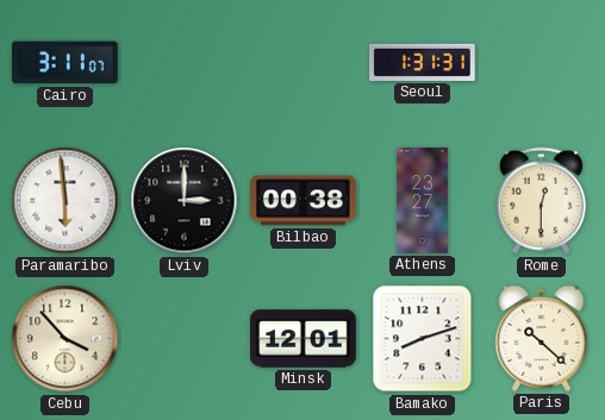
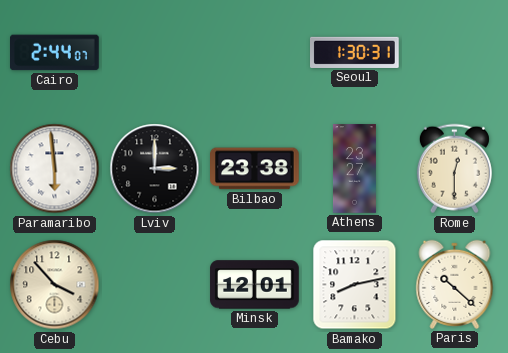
Cairo: 3:11 -> 2:44
Seoul: 1:31 -> 1:30
Bilbao: 00:38 -> 23:38
Bamako: 8:12 -> 8:13
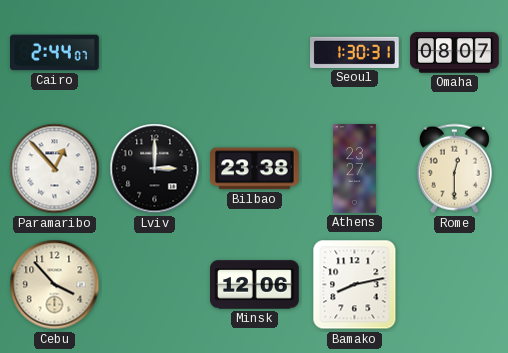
Omaha: none -> 08:07
Paramaribo: 5:59 -> 12:53
Minsk: 12:01 -> 12:06
Paris: 10:22 -> none
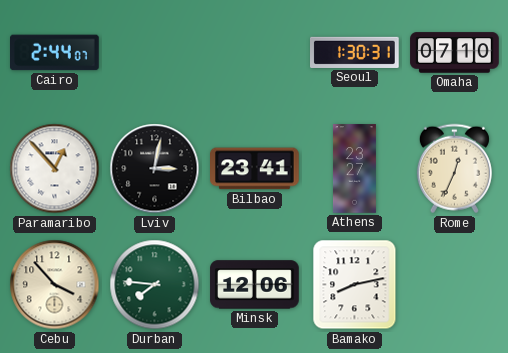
Omaha: 08:07 -> 07:10
Lviv: 3:00 -> 3:02
Bilbao: 23:38 -> 23:41
Rome: 12:30 -> 12:34
Durban: none -> 7:46
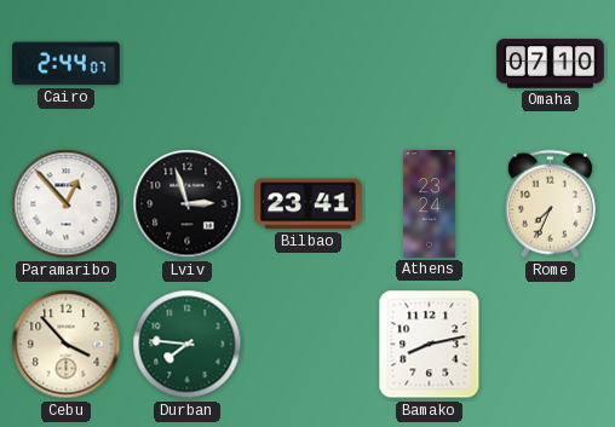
Seoul: 1:30 -> none
Lviv: 3:02 -> 2:57
Athens: 23:27 -> 23:24
Rome: 12:34 -> 7:34
Minsk: 12:06 -> none
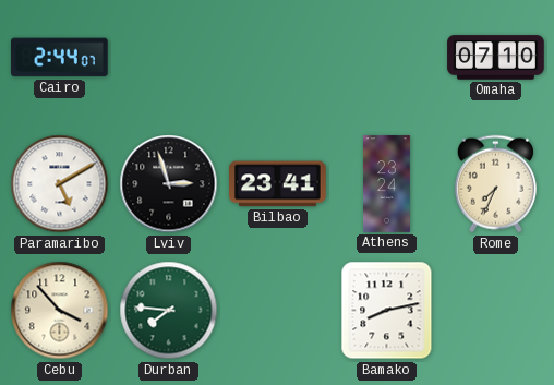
Paramaribo: 12:53 -> 5:10
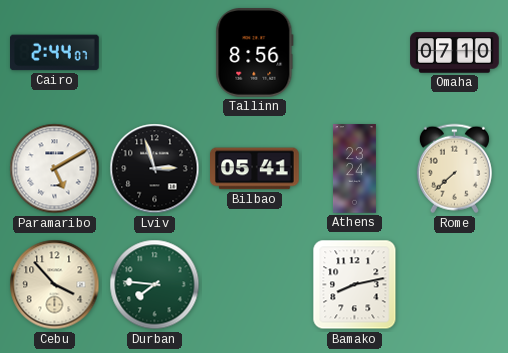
Tallinn: none -> 8:56
Bilbao: 23:41 -> 05:41
Rome: 7:34 -> 7:38
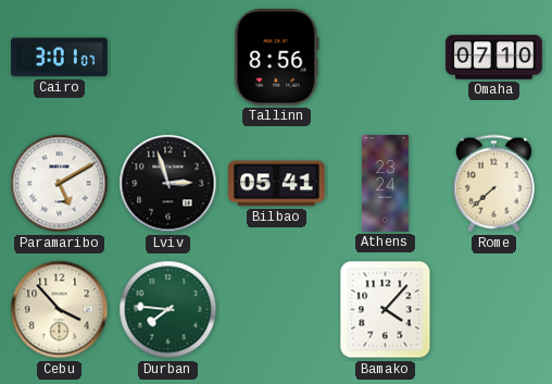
Cairo: 2:44 -> 3:01
Bamako: 8:13 -> 4:07
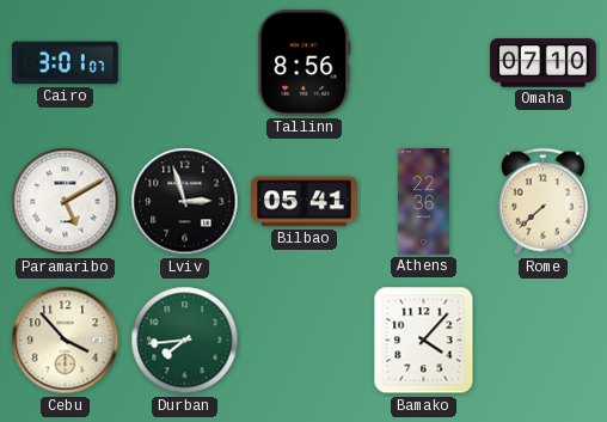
Athens: 23:24 -> 22:36
Durban: 7:46 -> 7:44
